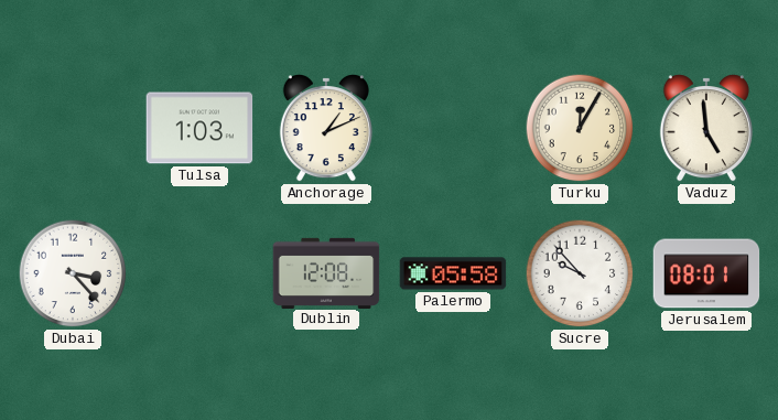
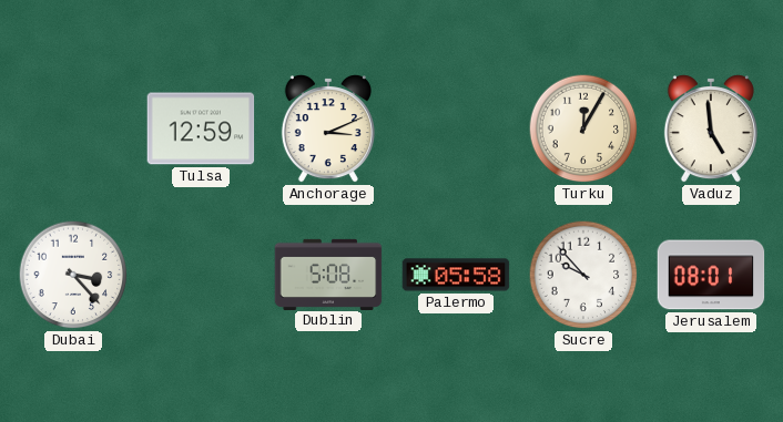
Tulsa: 1:03 -> 12:59
Anchorage: 1:11 -> 3:11
Dublin: 12:08 -> 5:08
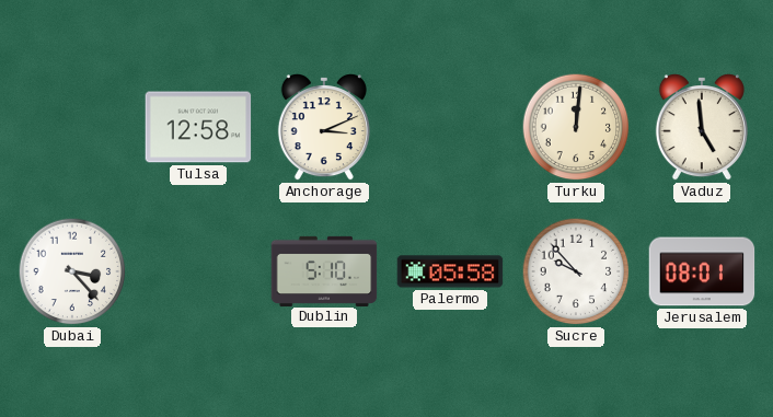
Tulsa: 12:59 -> 12:58
Turku: 12:05 -> 12:01
Dublin: 5:08 -> 5:10
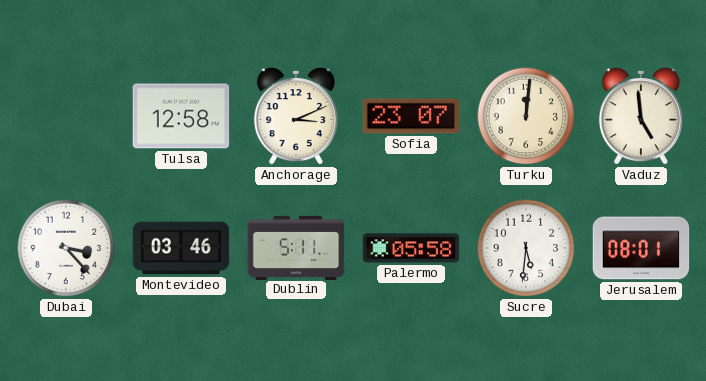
Sofia: none -> 23:07
Montevideo: none -> 03:46
Dublin: 5:10 -> 5:11
Sucre: 9:53 -> 5:31
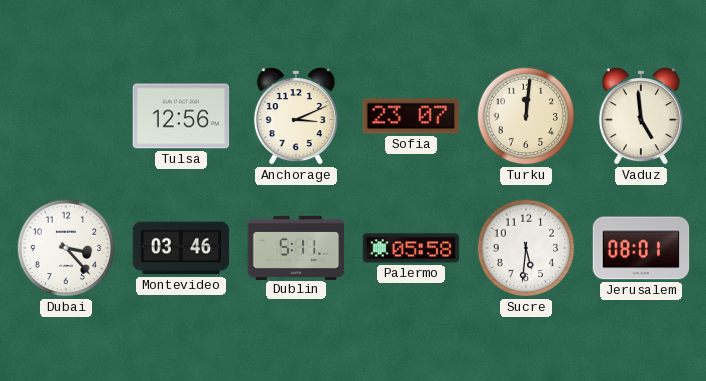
Tulsa: 12:58 -> 12:56
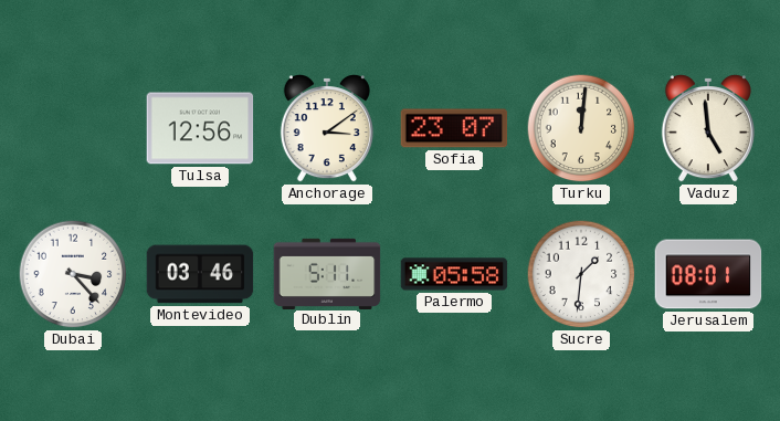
Anchorage: 3:11 -> 3:09
Sucre: 5:31 -> 1:31
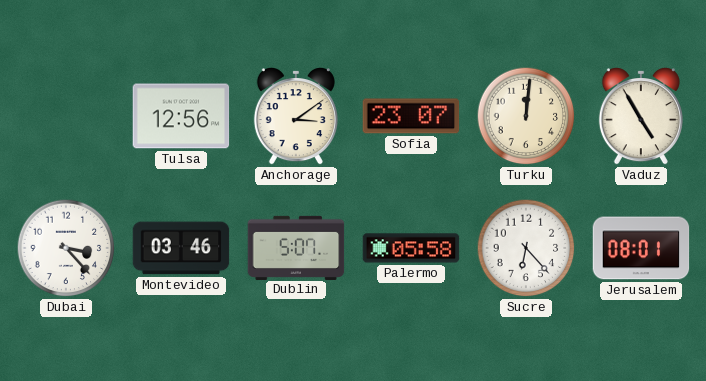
Vaduz: 4:59 -> 4:55
Dublin: 5:11 -> 5:07
Sucre: 1:31 -> 6:23
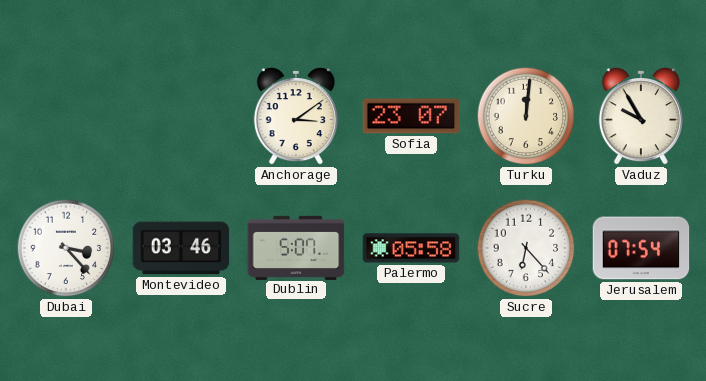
Tulsa: 12:56 -> none
Vaduz: 4:55 -> 9:55
Jerusalem: 08:01 -> 07:54
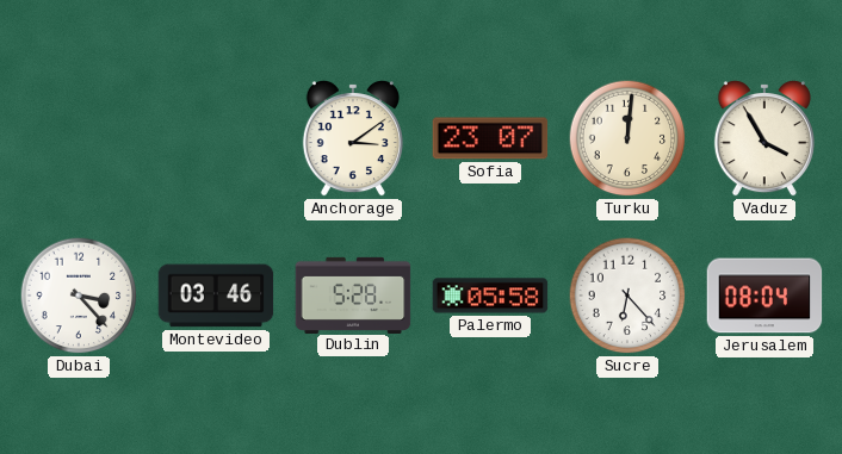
Vaduz: 9:55 -> 3:55
Dublin: 5:07 -> 5:28
Jerusalem: 07:54 -> 08:04
